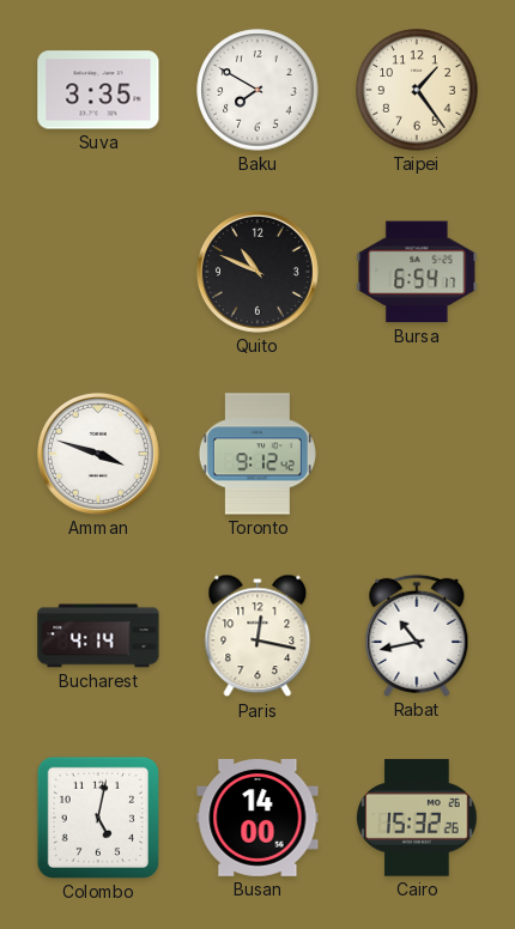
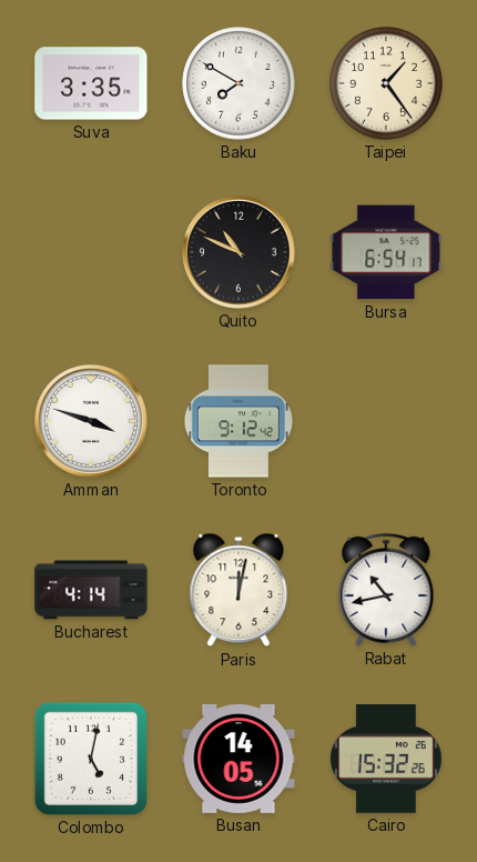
Paris: 12:17 -> 12:02
Busan: 14:00 -> 14:05
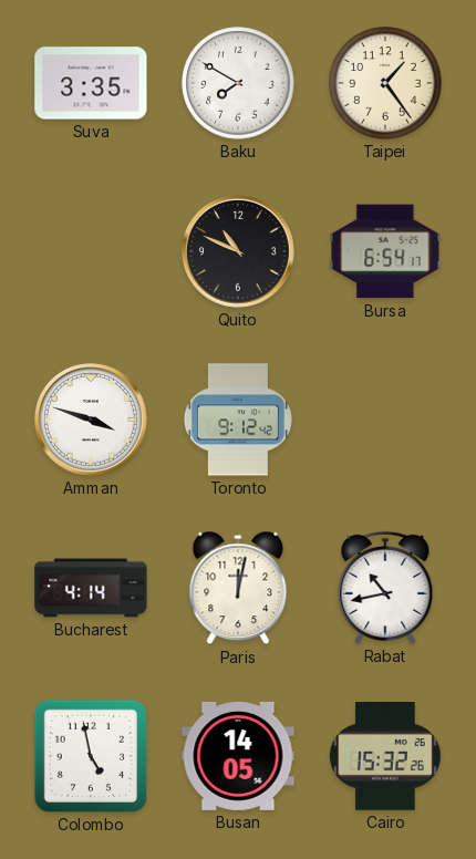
Colombo: 5:02 -> 4:58
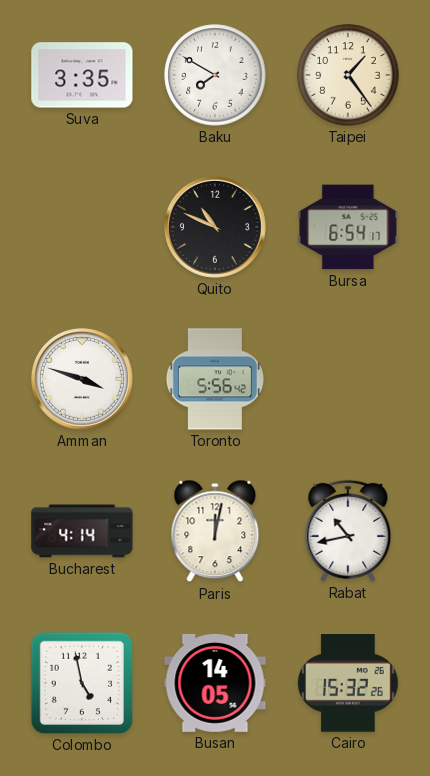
Toronto: 9:12 -> 5:56
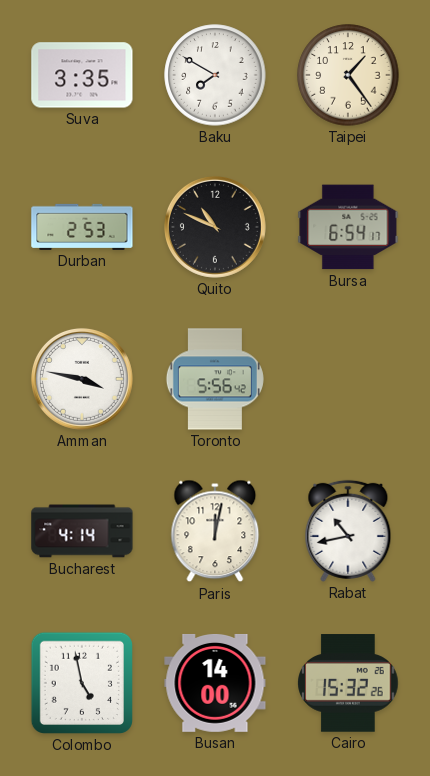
Durban: none -> 2:53
Amman: 3:48 -> 3:47
Busan: 14:05 -> 14:00
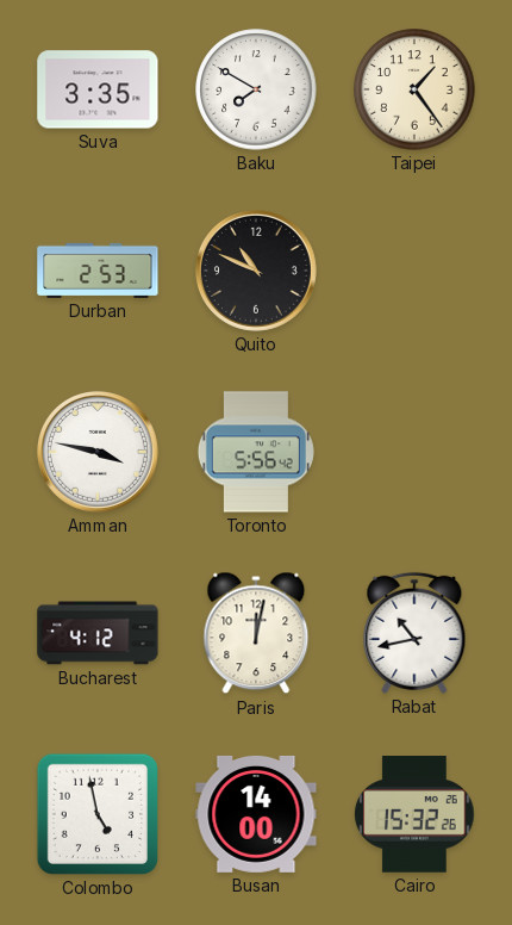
Bursa: 6:54 -> none
Bucharest: 4:14 -> 4:12
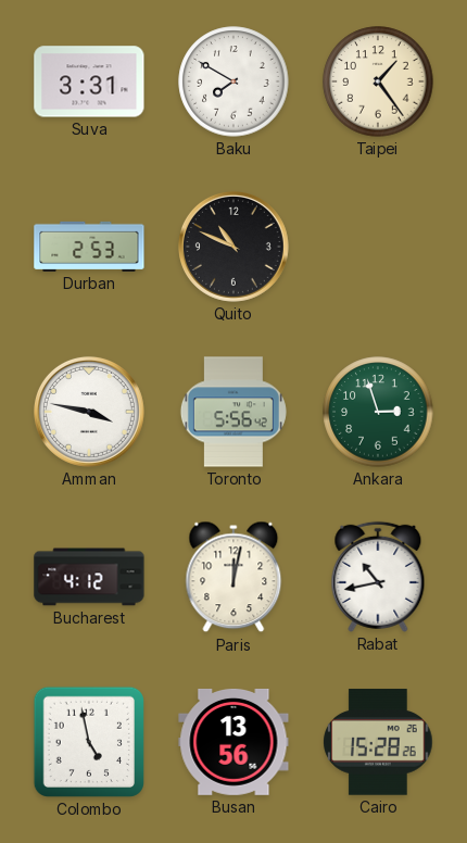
Suva: 3:35 -> 3:31
Ankara: none -> 2:57
Busan: 14:00 -> 13:56
Cairo: 15:32 -> 15:28
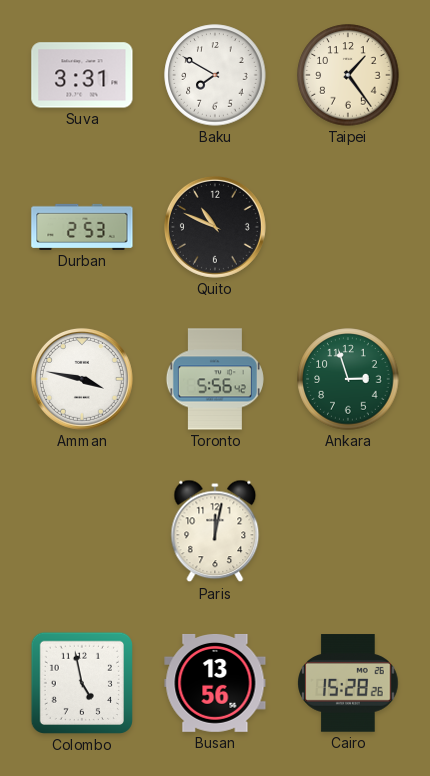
Bucharest: 4:12 -> none
Rabat: 10:43 -> none
